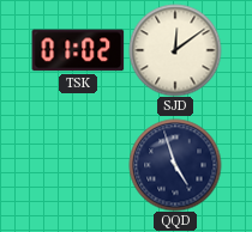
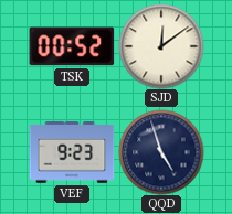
TSK: 01:02 -> 00:52
VEF: none -> 9:23
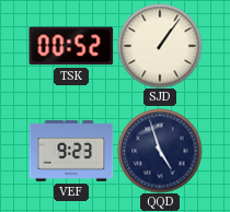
SJD: 12:09 -> 1:06
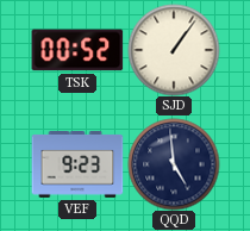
QQD: 4:57 -> 4:59
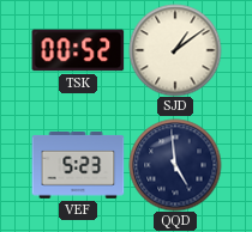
SJD: 1:06 -> 1:09
VEF: 9:23 -> 5:23
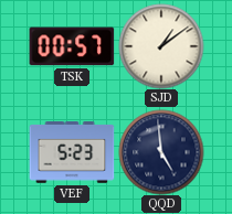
TSK: 00:52 -> 00:57
